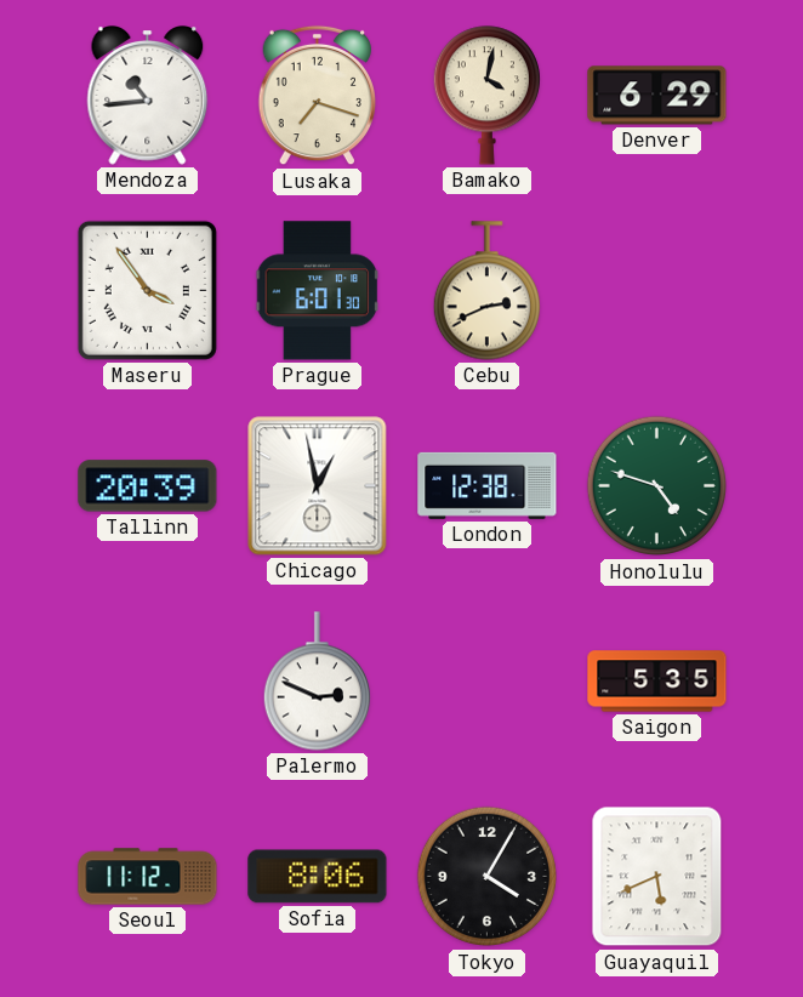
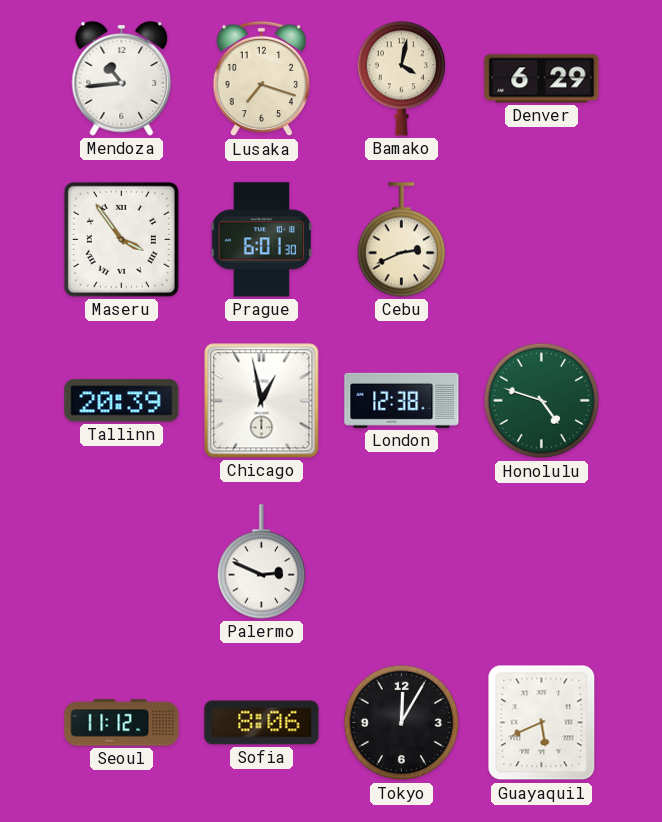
Saigon: 5:35 -> none
Tokyo: 4:05 -> 12:05
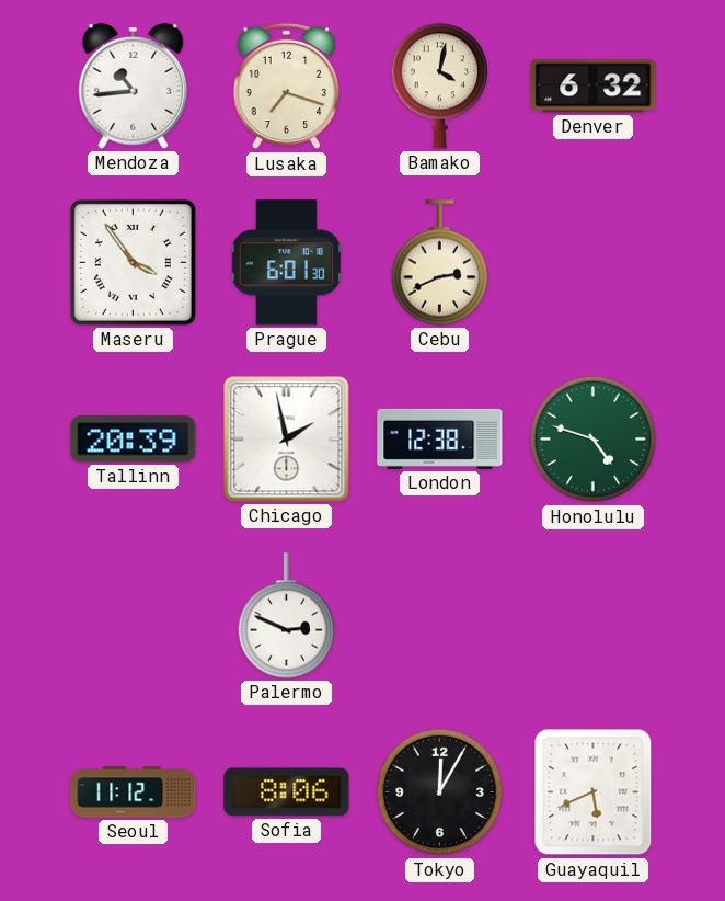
Denver: 6:29 -> 6:32
Chicago: 12:58 -> 1:58
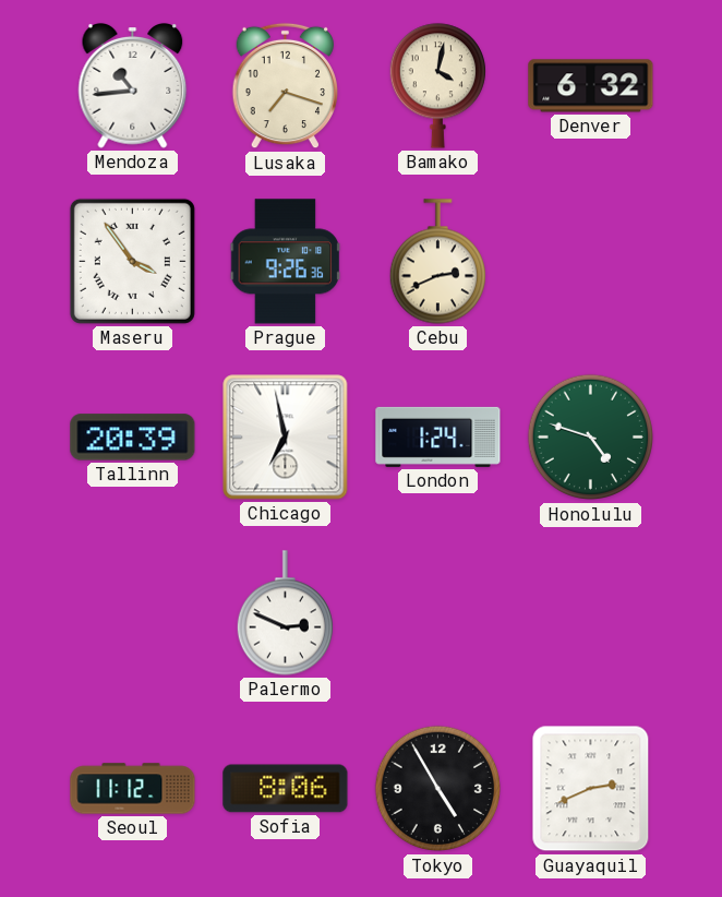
Prague: 6:01 -> 9:26
Chicago: 1:58 -> 6:58
London: 12:38 -> 1:24
Tokyo: 12:05 -> 4:55
Guayaquil: 5:41 -> 2:41
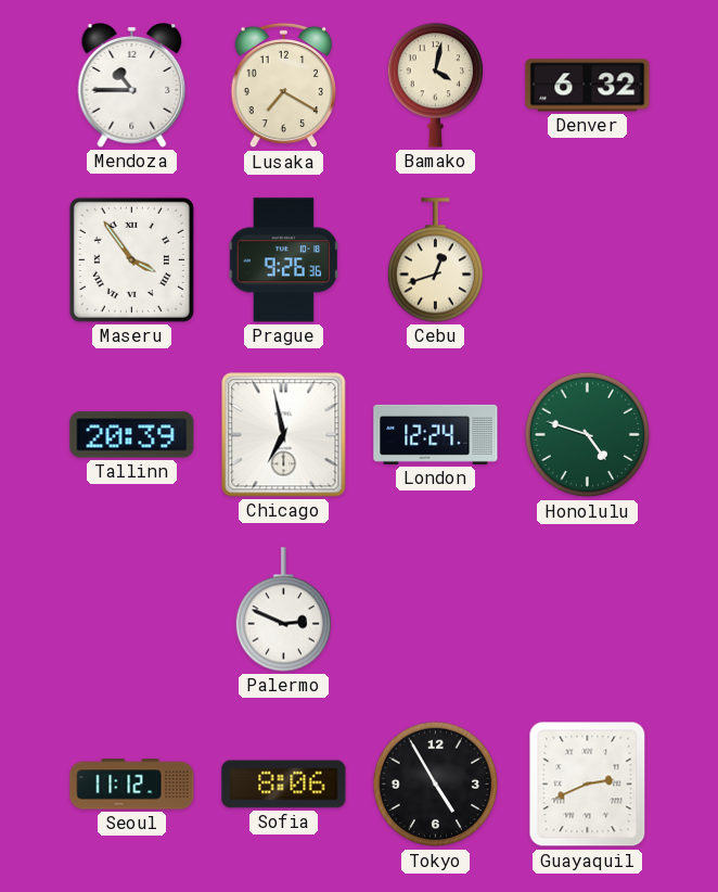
Mendoza: 10:44 -> 10:45
Lusaka: 7:18 -> 7:20
Cebu: 2:41 -> 12:42
London: 1:24 -> 12:24
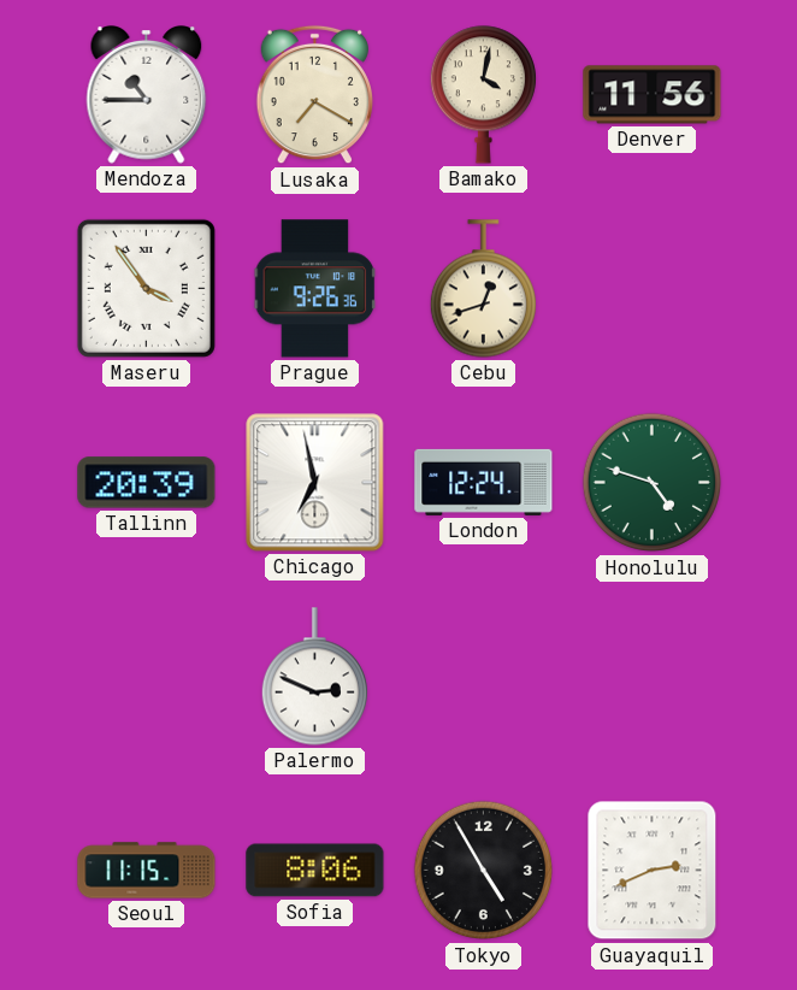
Denver: 6:32 -> 11:56
Seoul: 11:12 -> 11:15
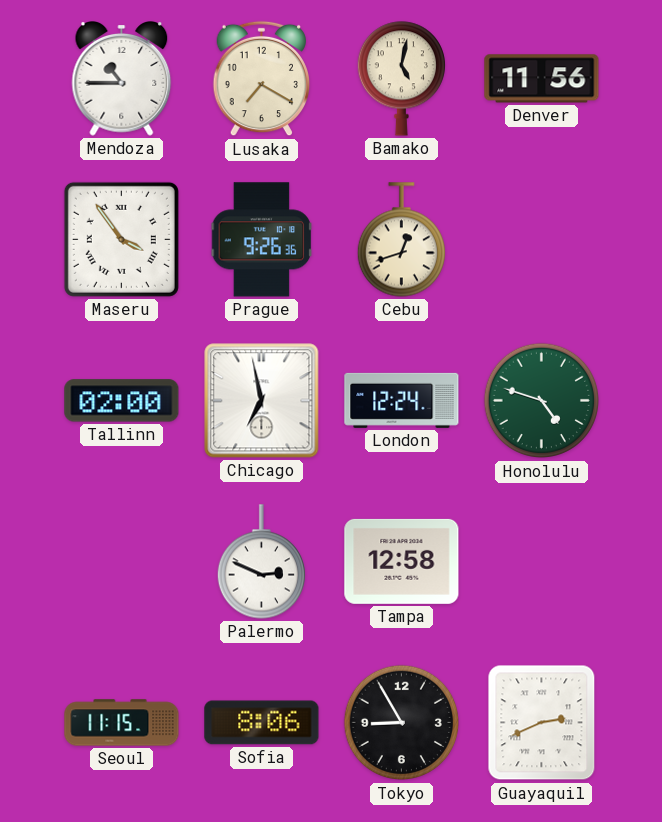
Bamako: 4:02 -> 5:02
Tallinn: 20:39 -> 02:00
Tampa: none -> 12:58
Tokyo: 4:55 -> 8:55
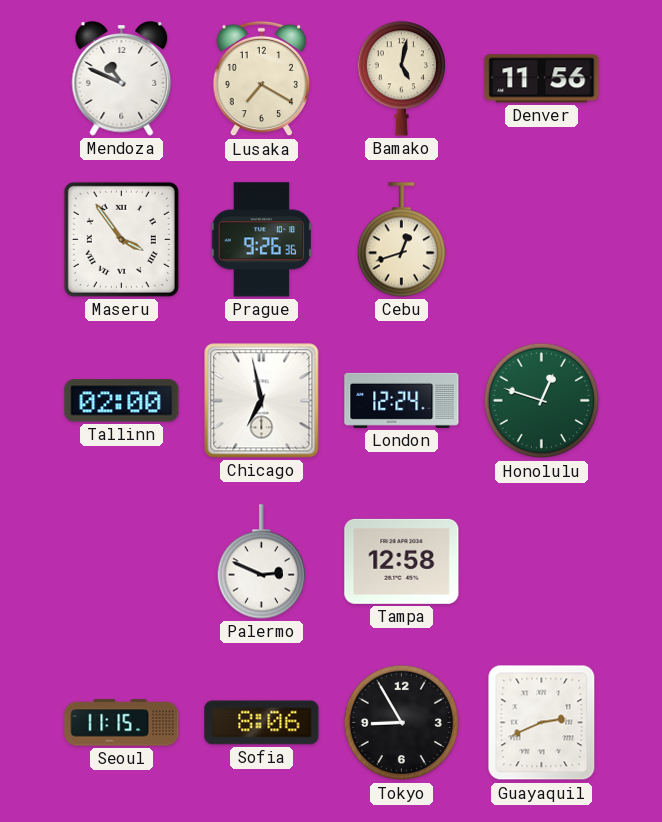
Mendoza: 10:45 -> 10:49
Honolulu: 4:48 -> 12:48
